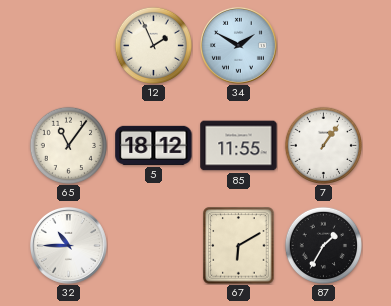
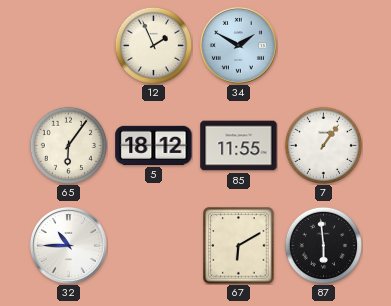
65: 11:06 -> 6:06
87: 1:35 -> 5:59
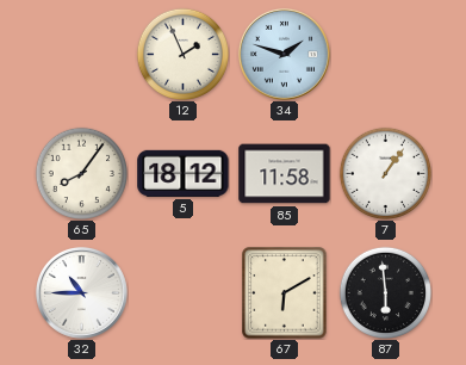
34: 1:50 -> 1:48
65: 6:06 -> 8:06
85: 11:55 -> 11:58
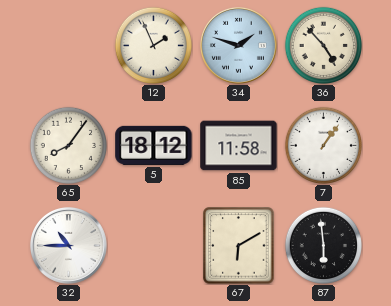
36: none -> 4:53
